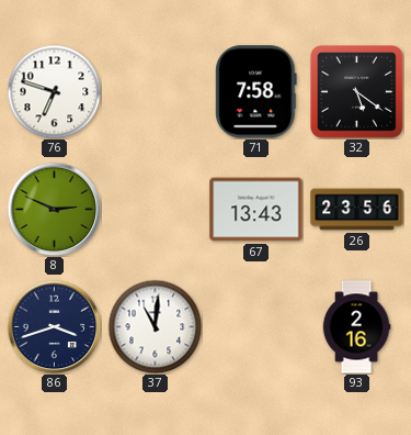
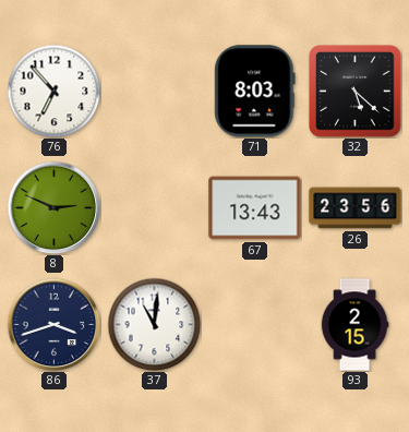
76: 6:48 -> 6:53
71: 7:58 -> 8:03
32: 5:21 -> 5:22
93: 2:16 -> 2:15
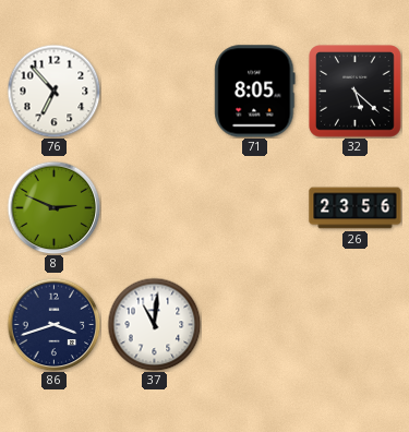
71: 8:03 -> 8:05
67: 13:43 -> none
93: 2:15 -> none
